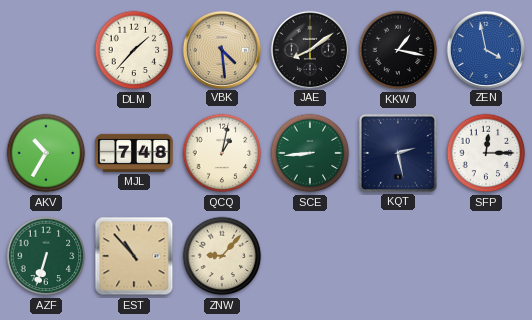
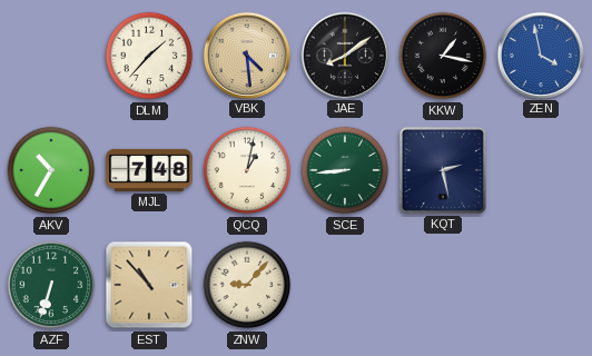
SFP: 12:15 -> none
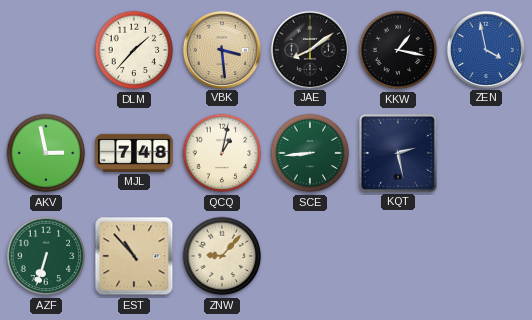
VBK: 4:29 -> 3:29
AKV: 10:35 -> 2:58
